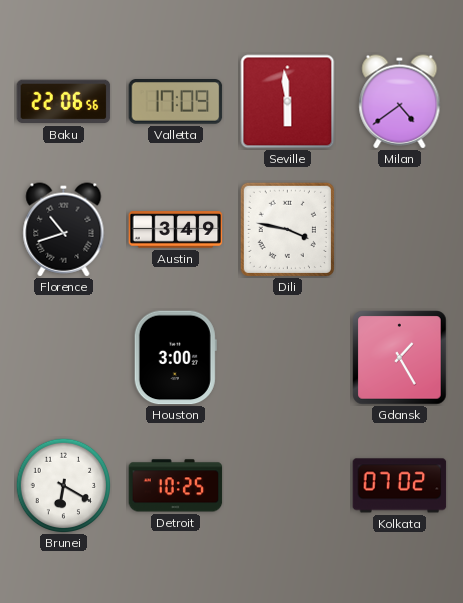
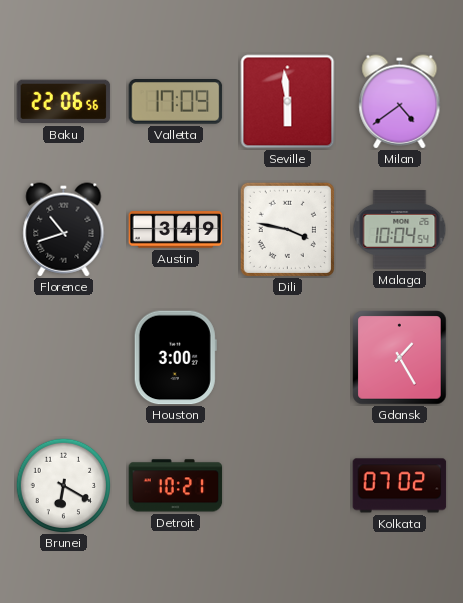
Malaga: none -> 10:04
Detroit: 10:25 -> 10:21
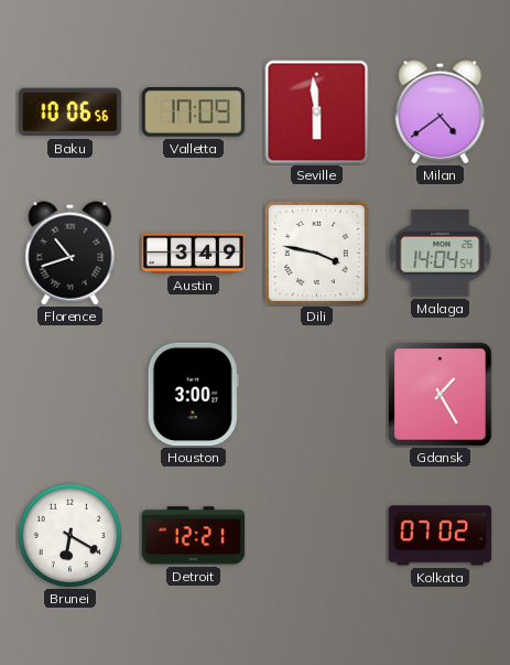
Baku: 22:06 -> 10:06
Malaga: 10:04 -> 14:04
Detroit: 10:21 -> 12:21
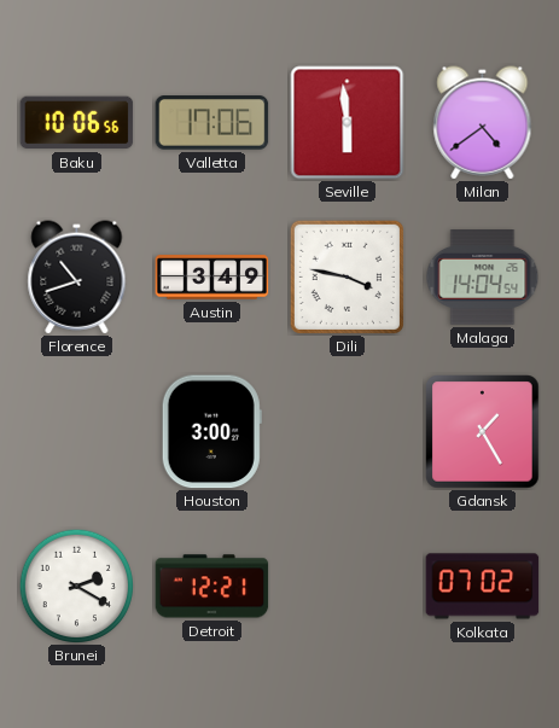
Valletta: 17:09 -> 17:06
Brunei: 6:20 -> 2:20
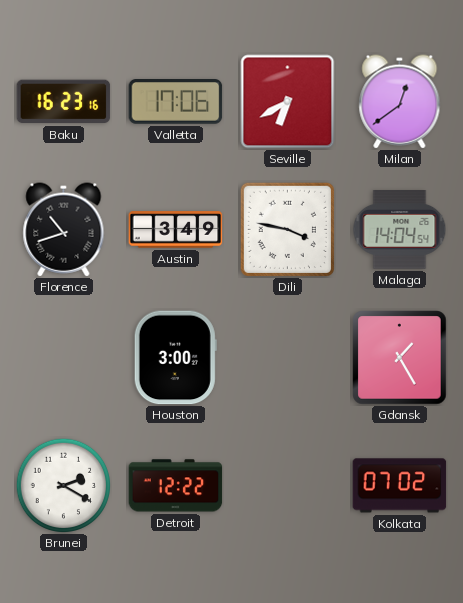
Baku: 10:06 -> 16:23
Seville: 5:59 -> 6:40
Milan: 4:39 -> 12:39
Detroit: 12:21 -> 12:22
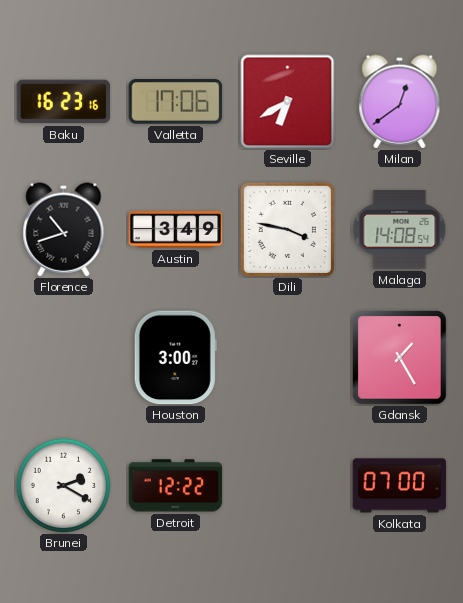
Malaga: 14:04 -> 14:08
Kolkata: 07:02 -> 07:00
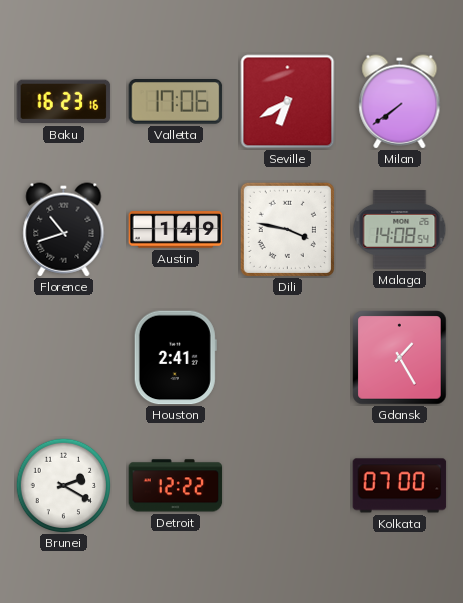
Milan: 12:39 -> 7:39
Austin: 3:49 -> 1:49
Houston: 3:00 -> 2:41
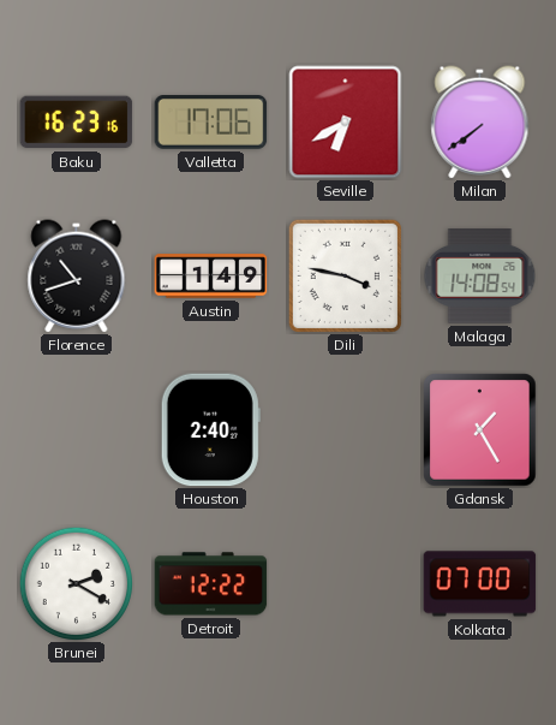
Houston: 2:41 -> 2:40
